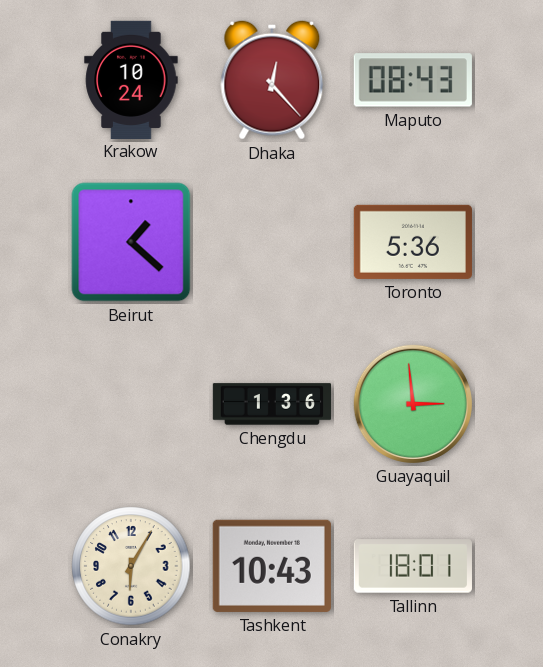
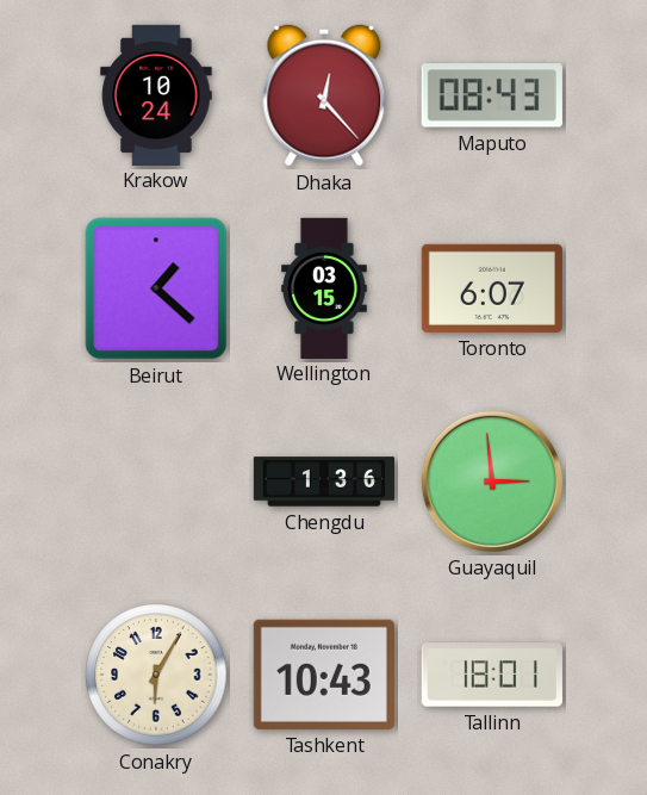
Wellington: none -> 03:15
Toronto: 5:36 -> 6:07
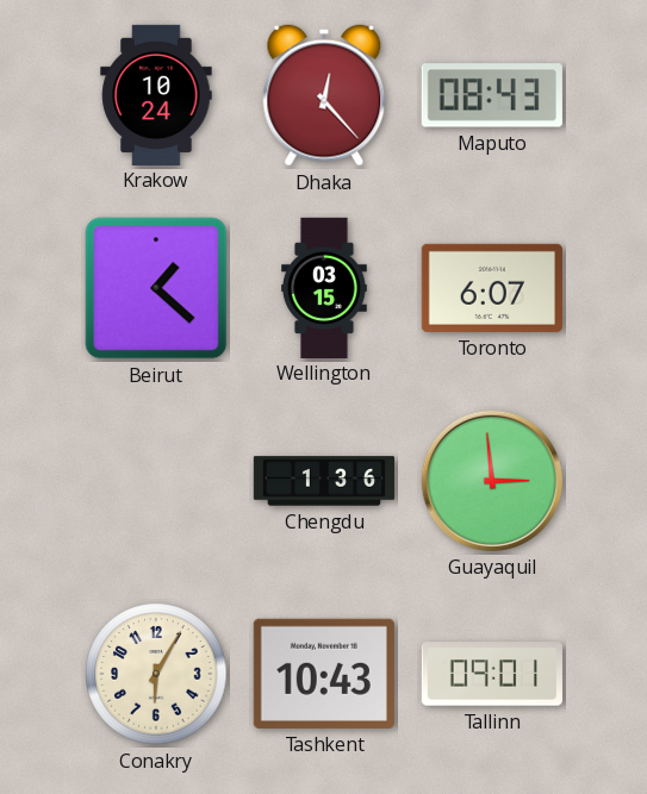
Tallinn: 18:01 -> 09:01
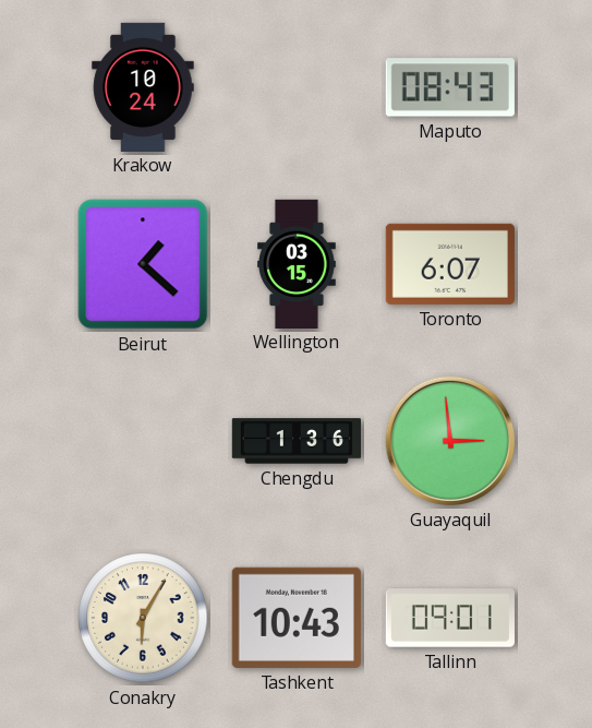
Dhaka: 12:23 -> none
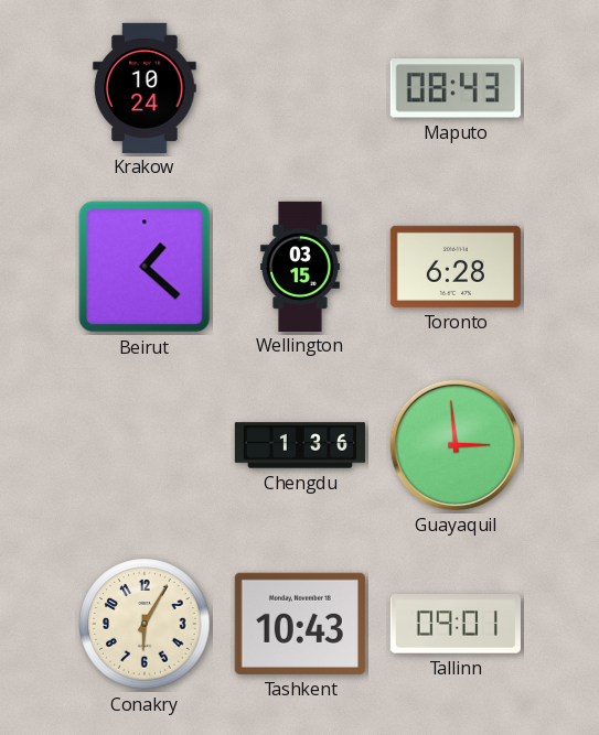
Toronto: 6:07 -> 6:28
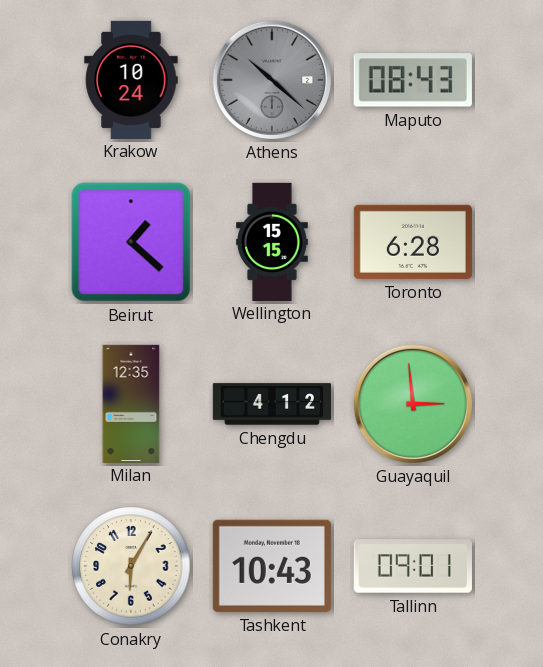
Athens: none -> 10:22
Wellington: 03:15 -> 15:15
Milan: none -> 12:35
Chengdu: 1:36 -> 4:12
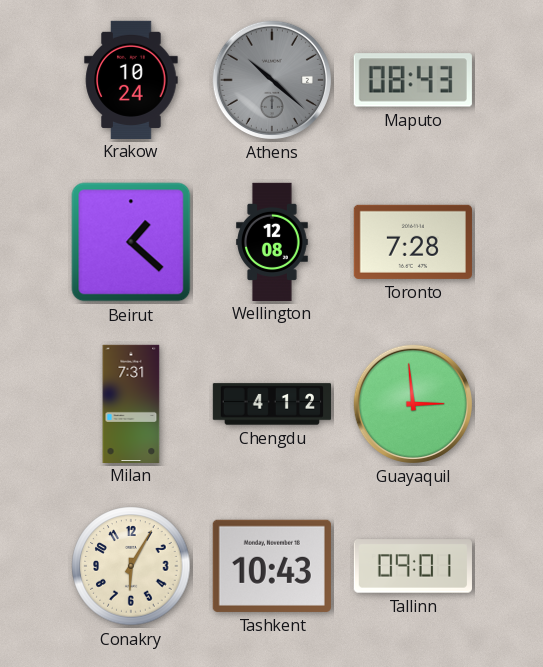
Wellington: 15:15 -> 12:08
Toronto: 6:28 -> 7:28
Milan: 12:35 -> 7:31
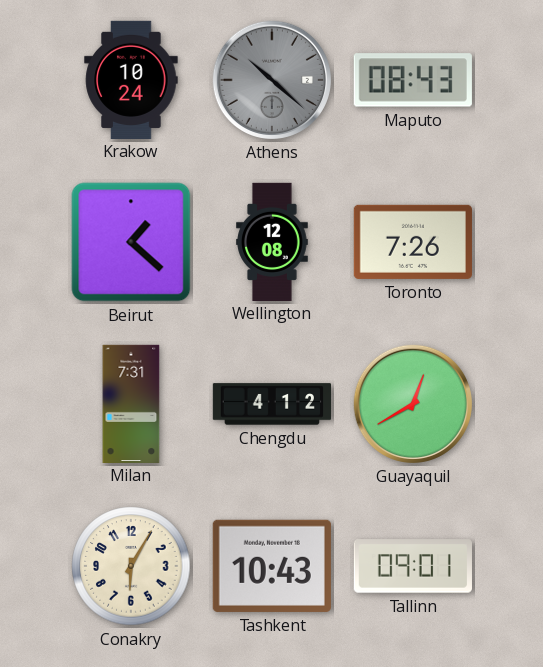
Toronto: 7:28 -> 7:26
Guayaquil: 2:59 -> 12:40
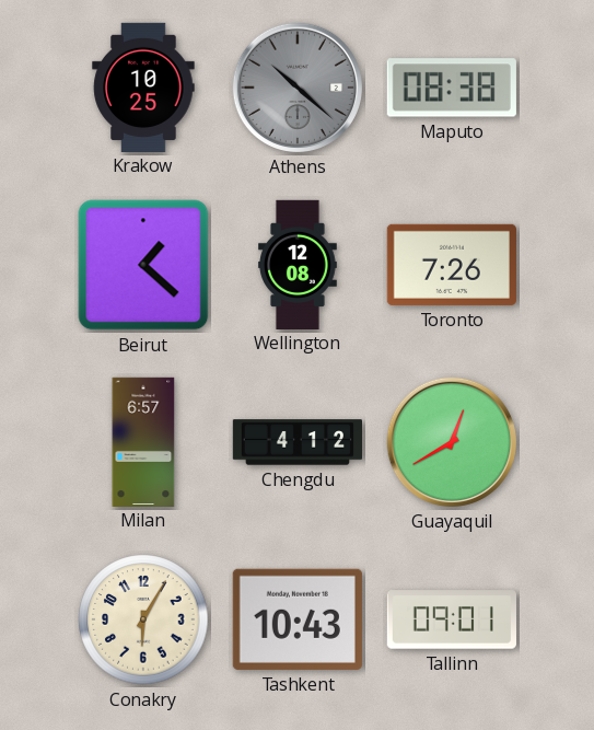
Krakow: 10:24 -> 10:25
Maputo: 08:43 -> 08:38
Milan: 7:31 -> 6:57
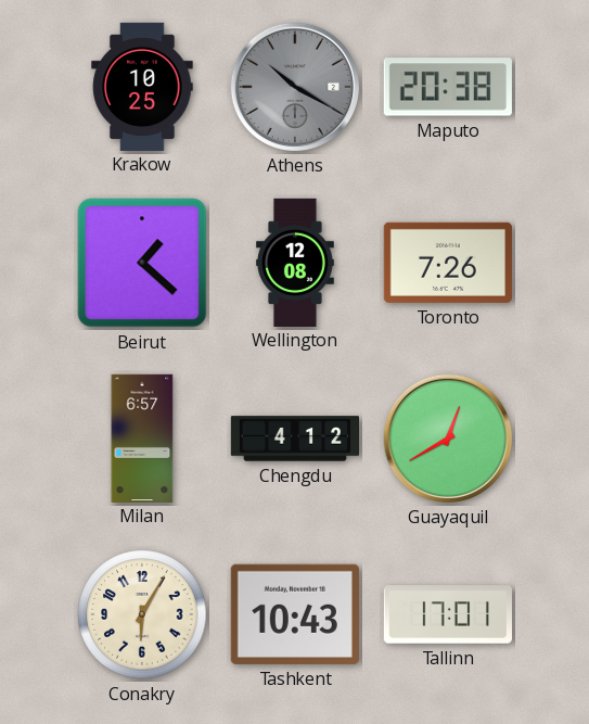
Athens: 10:22 -> 10:20
Maputo: 08:38 -> 20:38
Tallinn: 09:01 -> 17:01
